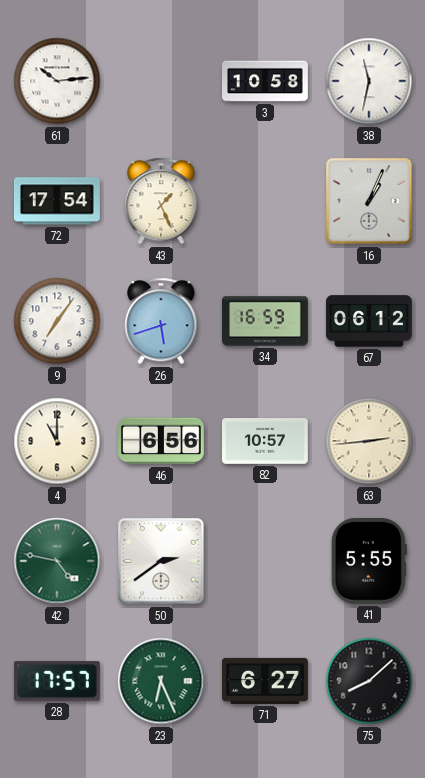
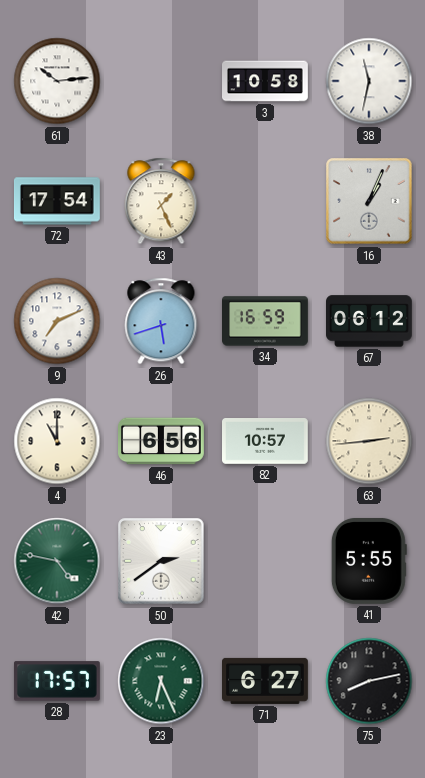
9: 7:06 -> 7:11
75: 8:08 -> 8:13
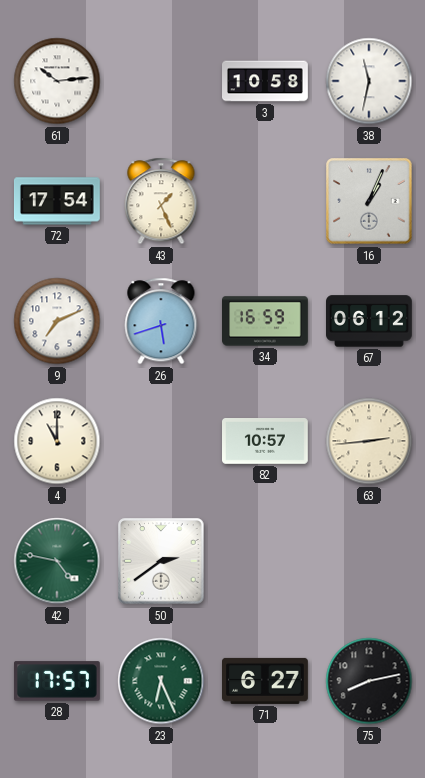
46: 6:56 -> none
41: 5:55 -> none
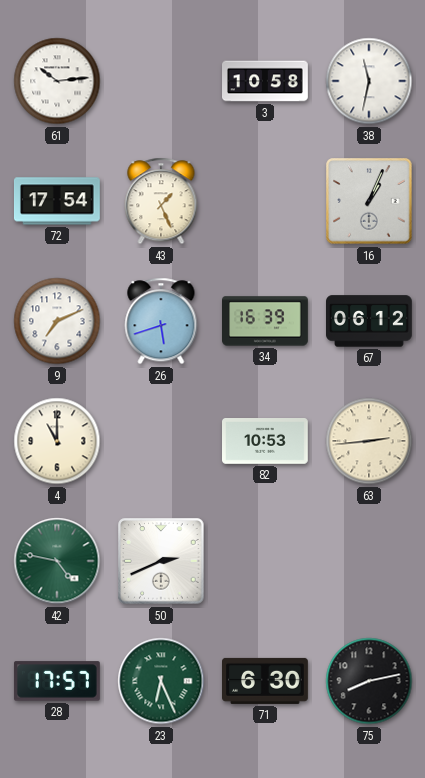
34: 16:59 -> 16:39
82: 10:57 -> 10:53
50: 2:39 -> 2:41
71: 6:27 -> 6:30
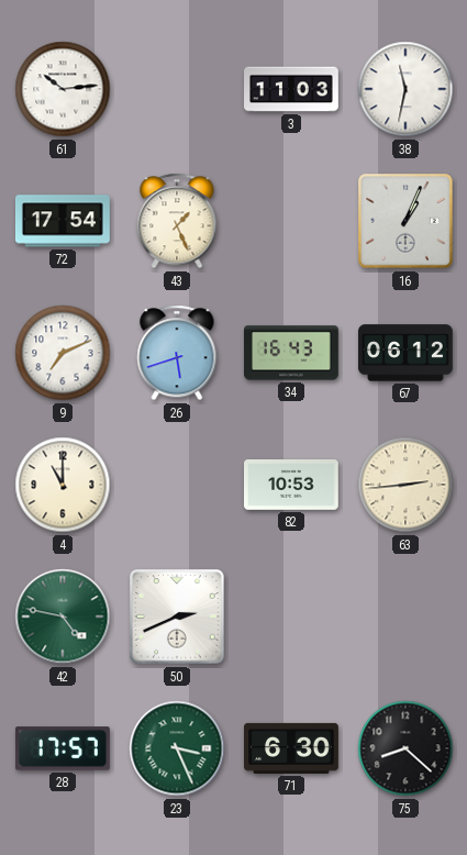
3: 10:58 -> 11:03
34: 16:39 -> 16:43
23: 6:26 -> 3:26
75: 8:13 -> 8:22
